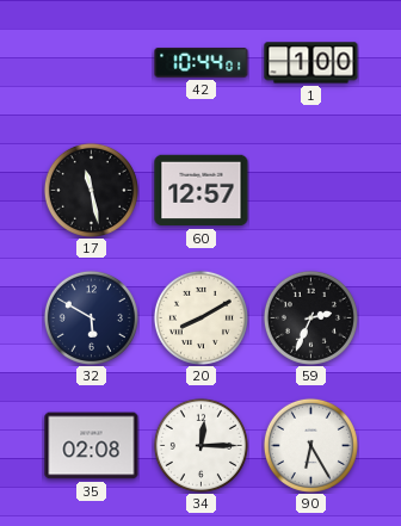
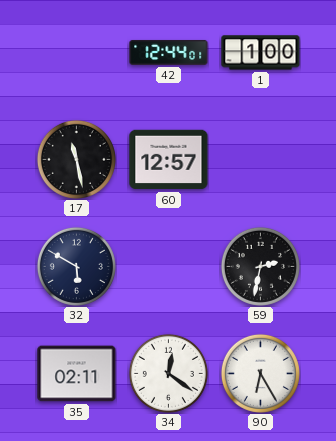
42: 10:44 -> 12:44
20: 8:10 -> none
59: 2:34 -> 2:32
35: 02:08 -> 02:11
34: 12:15 -> 12:21
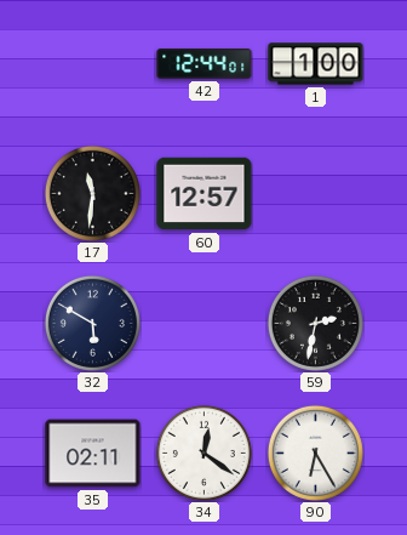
17: 11:28 -> 11:31
